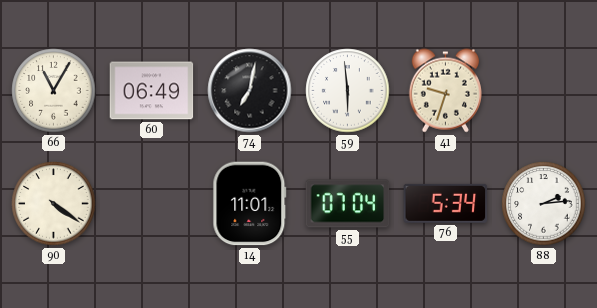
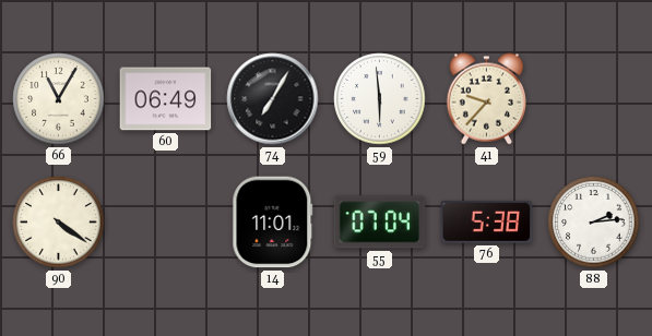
74: 7:02 -> 7:05
41: 9:33 -> 9:37
76: 5:34 -> 5:38
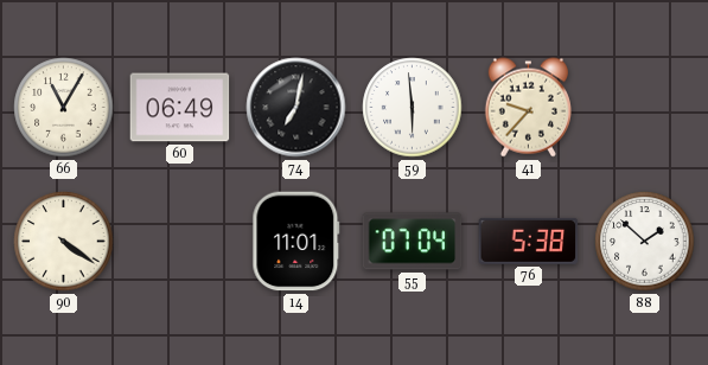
74: 7:05 -> 7:02
88: 2:14 -> 1:52
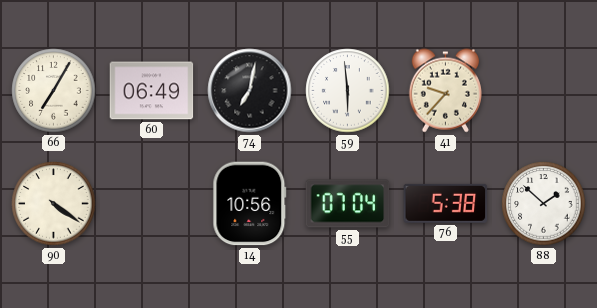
66: 11:05 -> 7:05
14: 11:01 -> 10:56
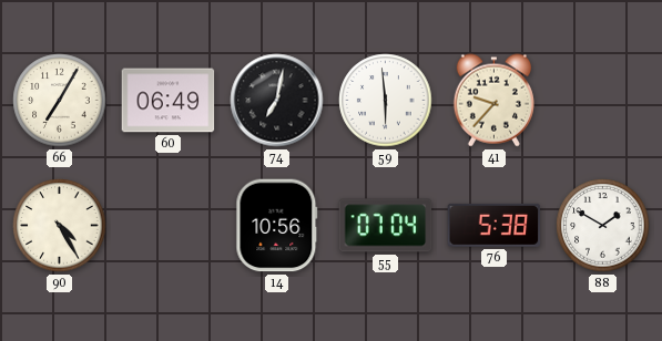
90: 4:21 -> 4:25
88: 1:52 -> 1:50
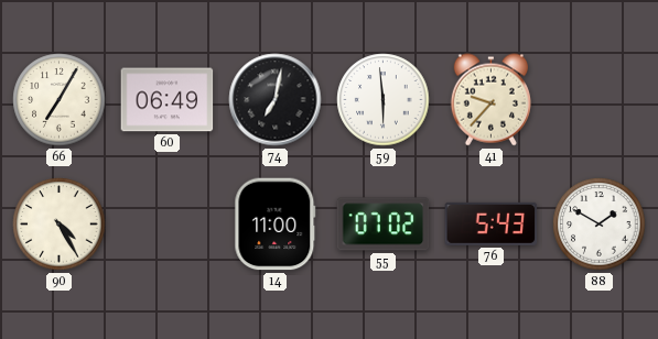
14: 10:56 -> 11:00
55: 07:04 -> 07:02
76: 5:38 -> 5:43
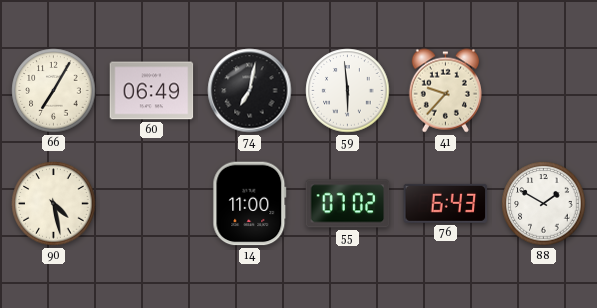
90: 4:25 -> 4:28
76: 5:43 -> 6:43
